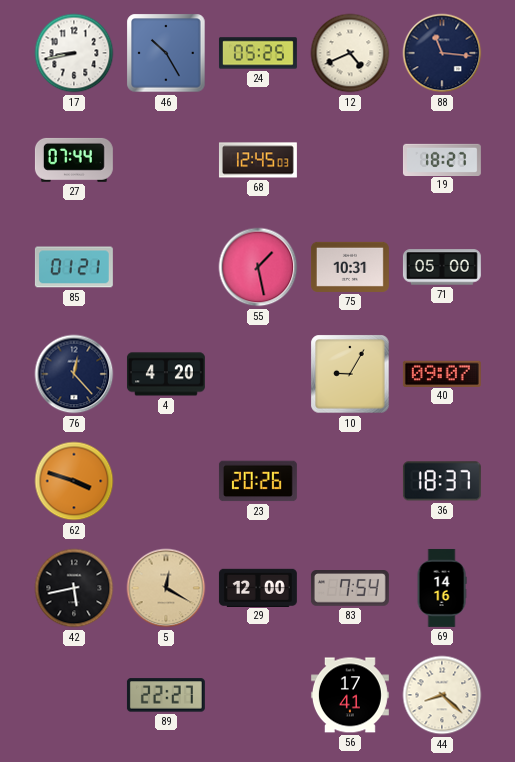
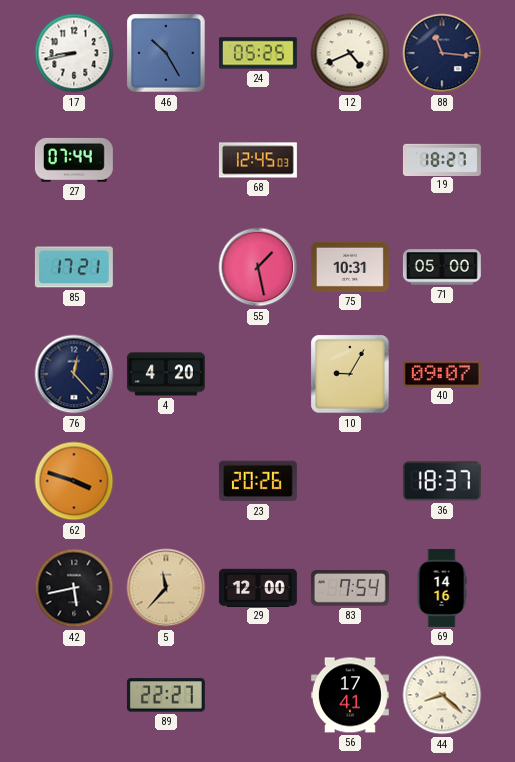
85: 01:21 -> 17:21
5: 12:20 -> 11:37
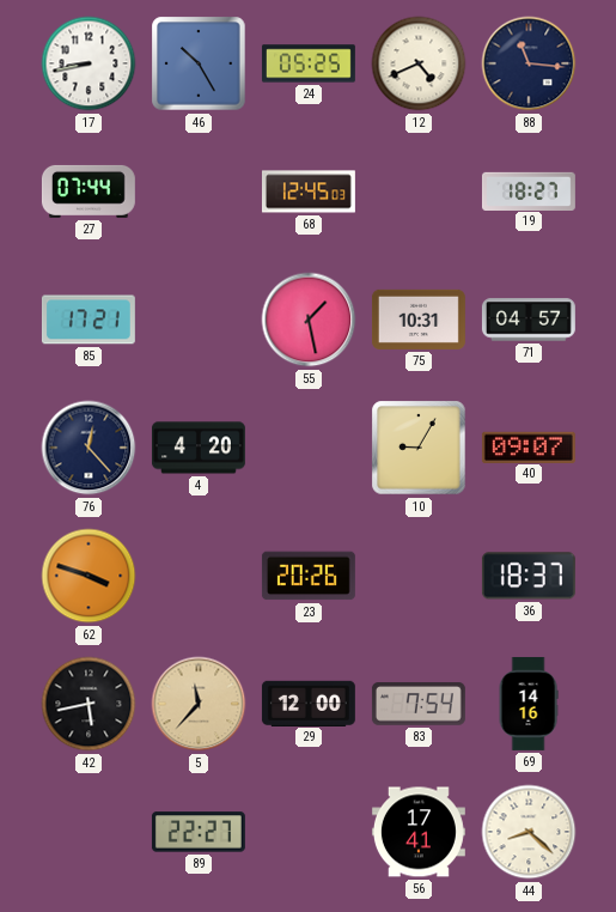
71: 05:00 -> 04:57
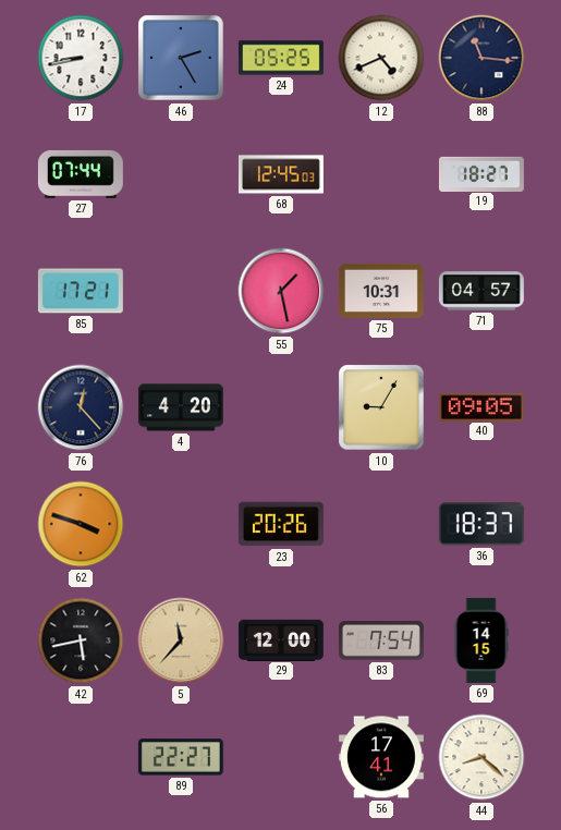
46: 10:25 -> 2:25
40: 09:07 -> 09:05
69: 14:16 -> 14:15
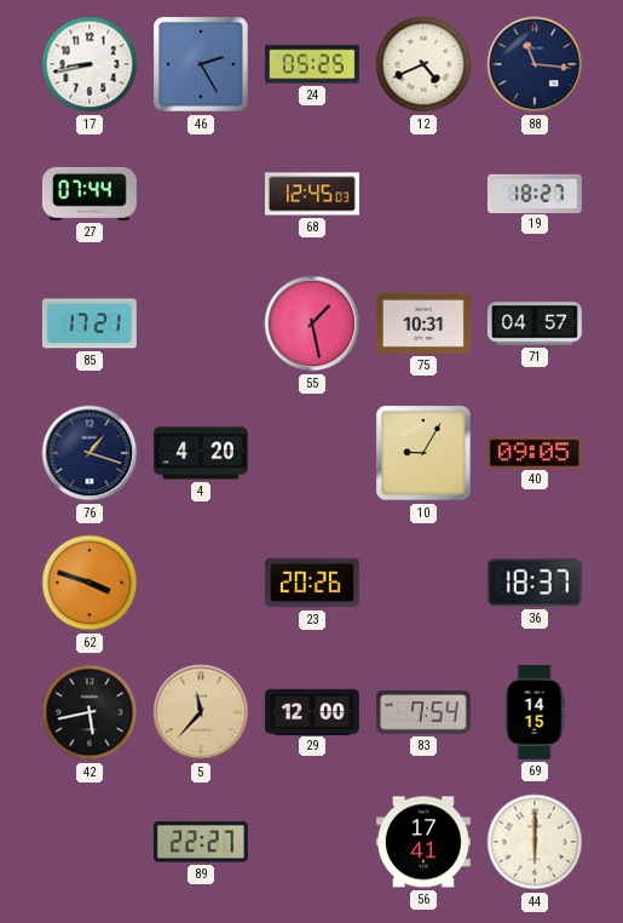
76: 12:23 -> 1:18
44: 8:22 -> 6:00
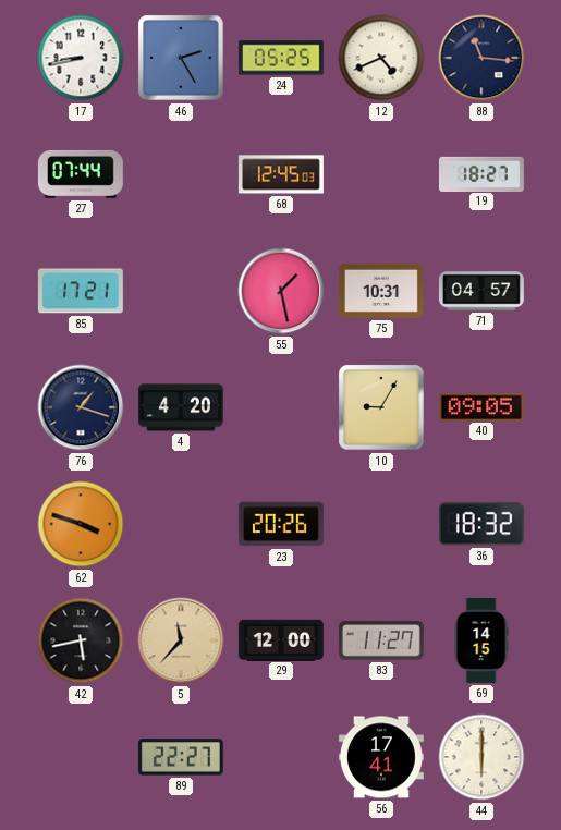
36: 18:37 -> 18:32
83: 7:54 -> 11:27
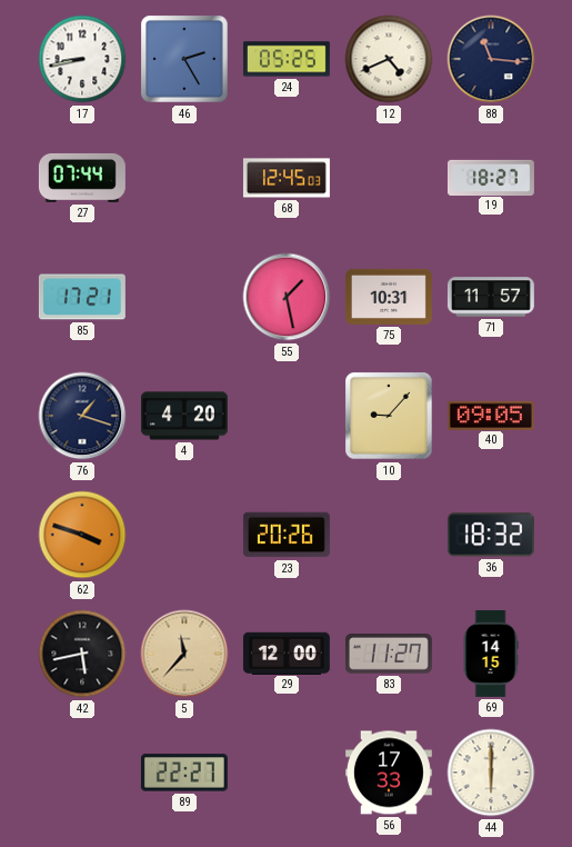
71: 04:57 -> 11:57
10: 9:05 -> 9:07
56: 17:41 -> 17:33
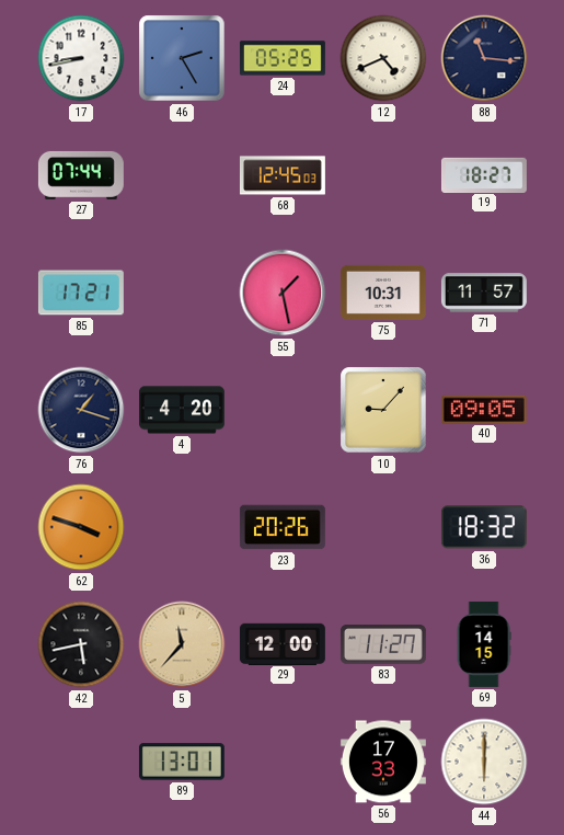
89: 22:27 -> 13:01
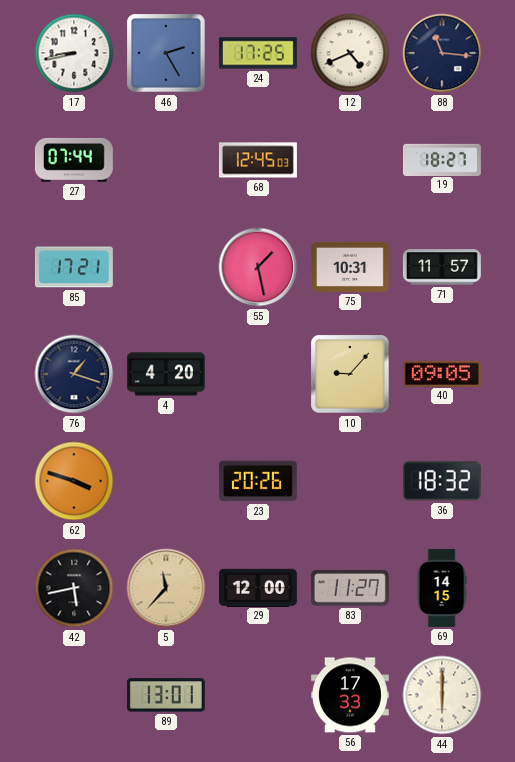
24: 05:25 -> 17:25
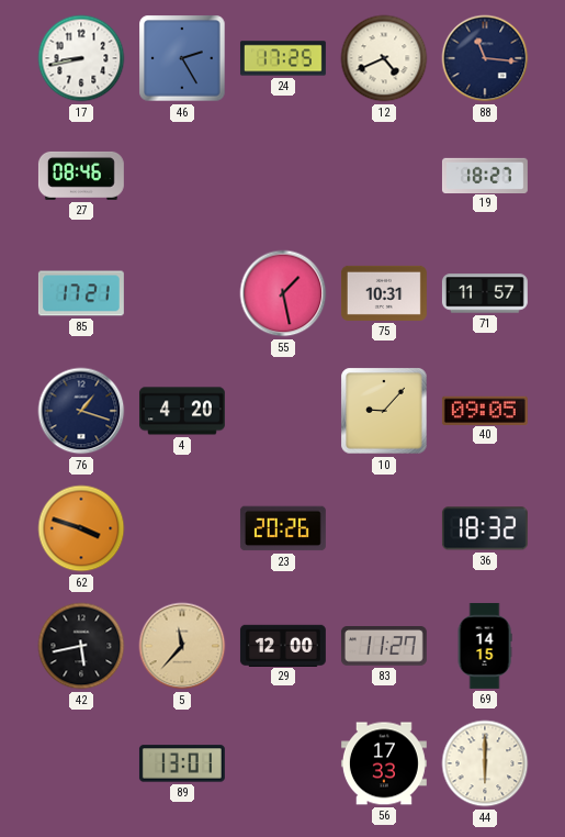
27: 07:44 -> 08:46
68: 12:45 -> none
